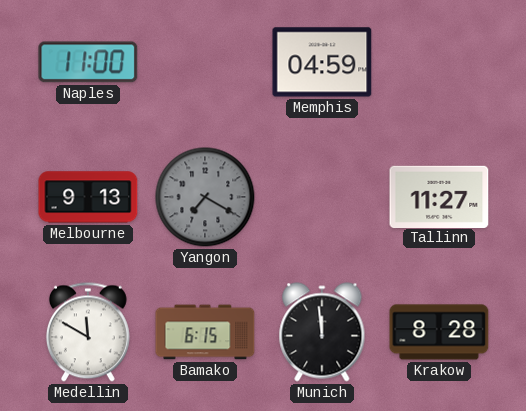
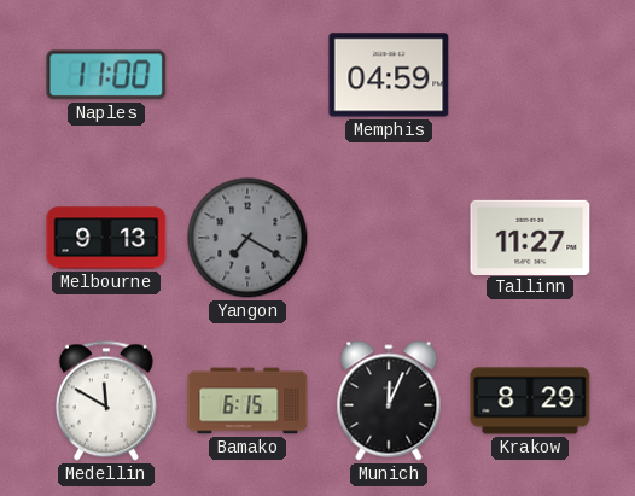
Munich: 11:59 -> 12:04
Krakow: 8:28 -> 8:29
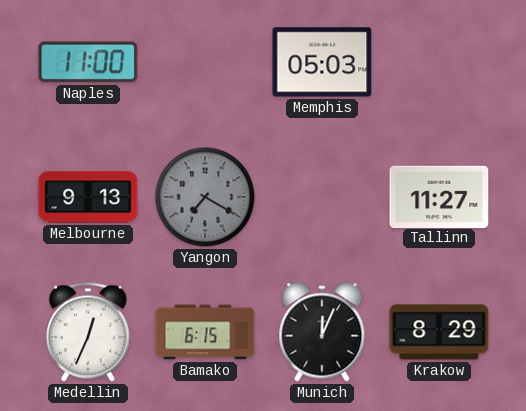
Memphis: 04:59 -> 05:03
Medellin: 11:50 -> 12:34
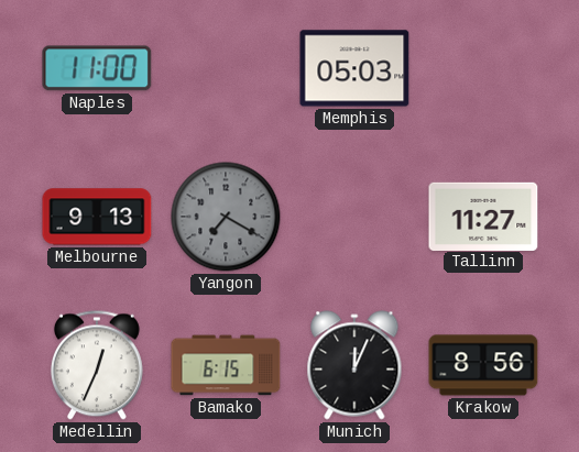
Krakow: 8:29 -> 8:56
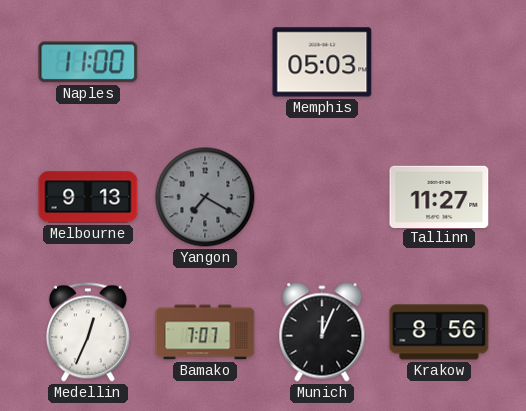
Bamako: 6:15 -> 7:07
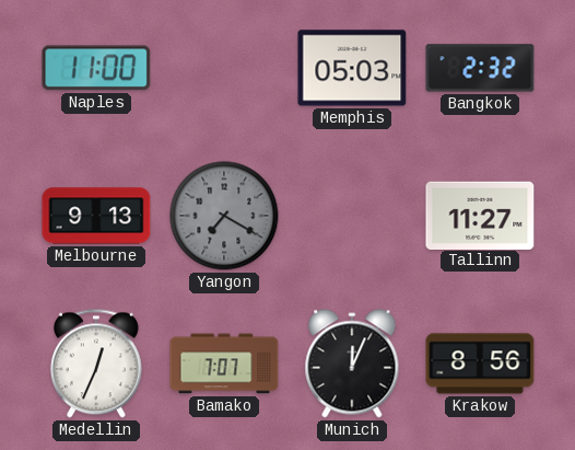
Bangkok: none -> 2:32
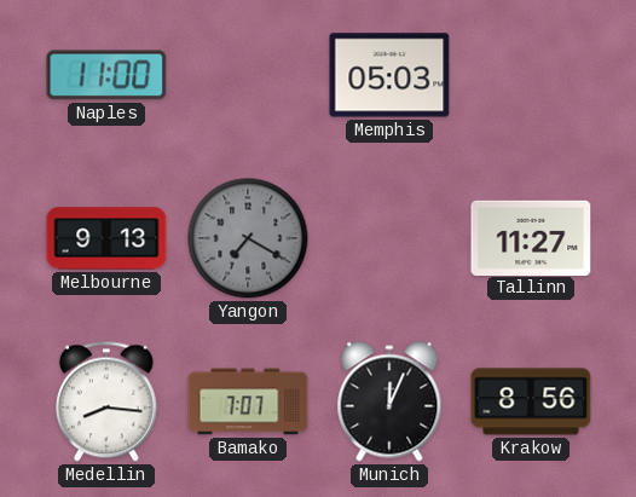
Bangkok: 2:32 -> none
Medellin: 12:34 -> 8:16
